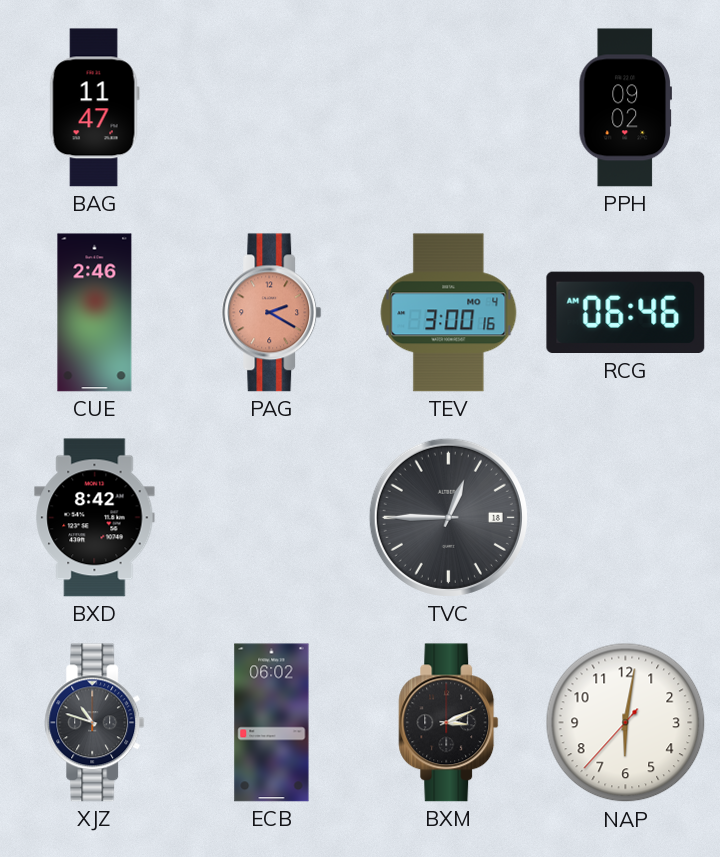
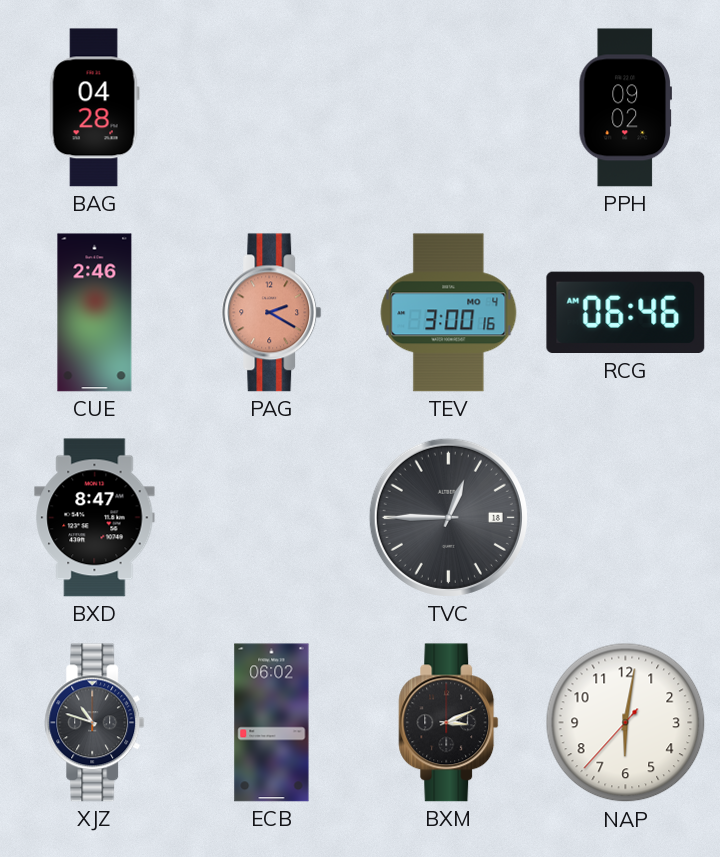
BAG: 11:47 -> 04:28
BXD: 8:42 -> 8:47
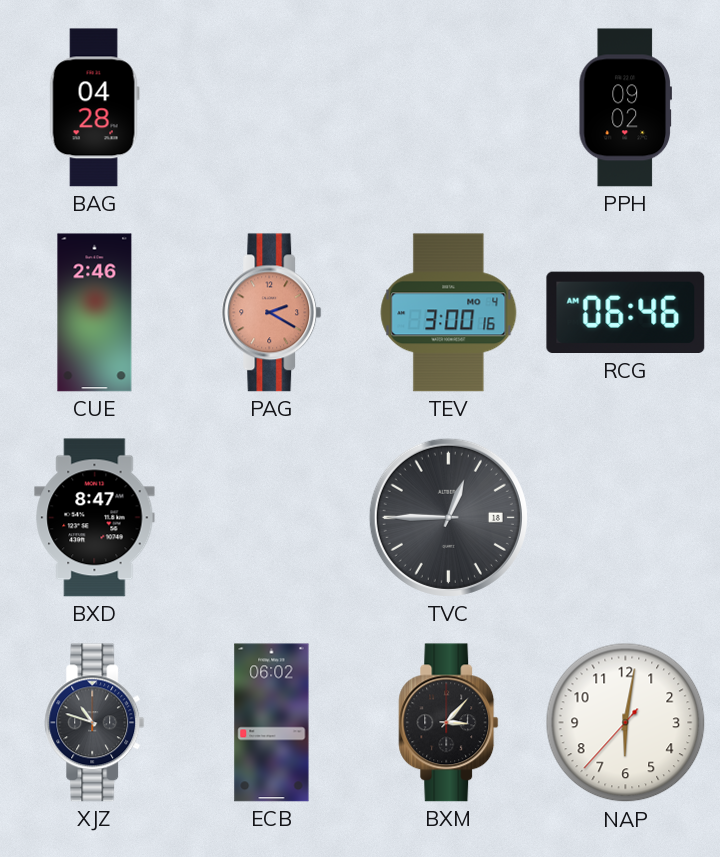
BXM: 3:11 -> 3:07
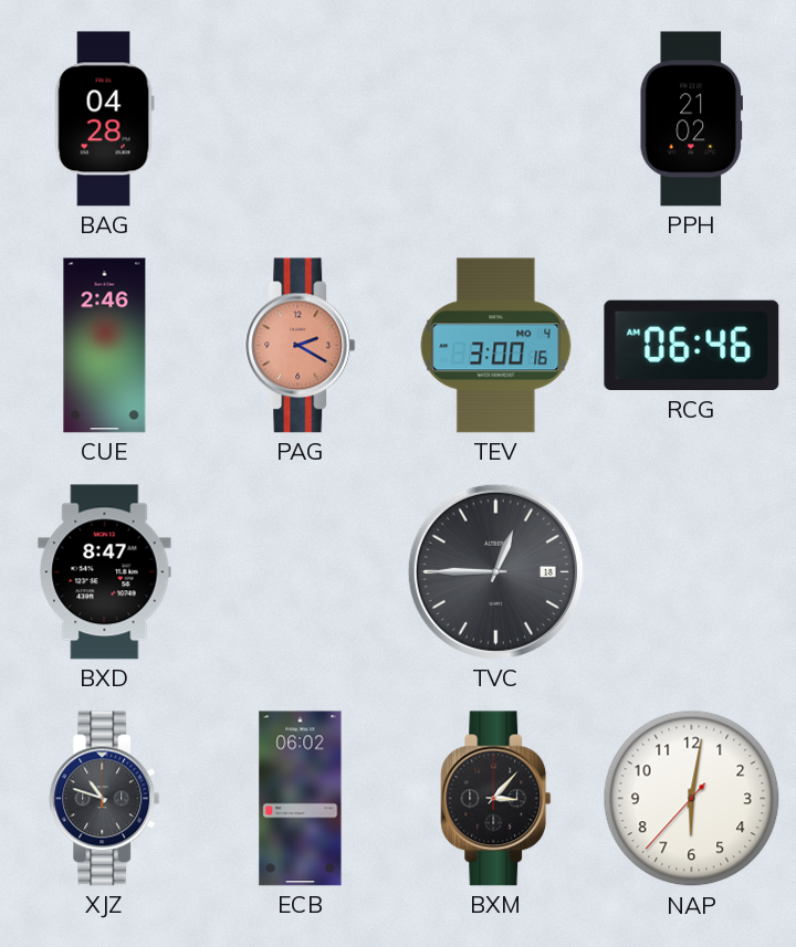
PPH: 09:02 -> 21:02
